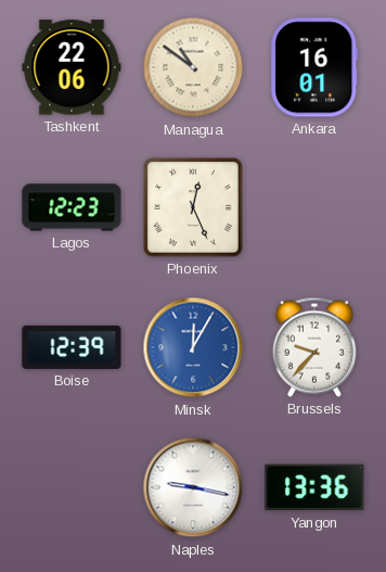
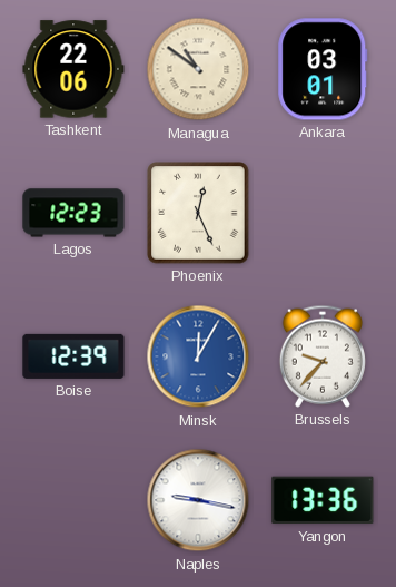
Ankara: 16:01 -> 03:01
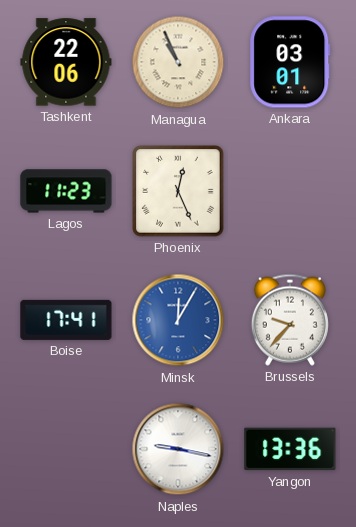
Managua: 10:51 -> 10:56
Lagos: 12:23 -> 11:23
Boise: 12:39 -> 17:41
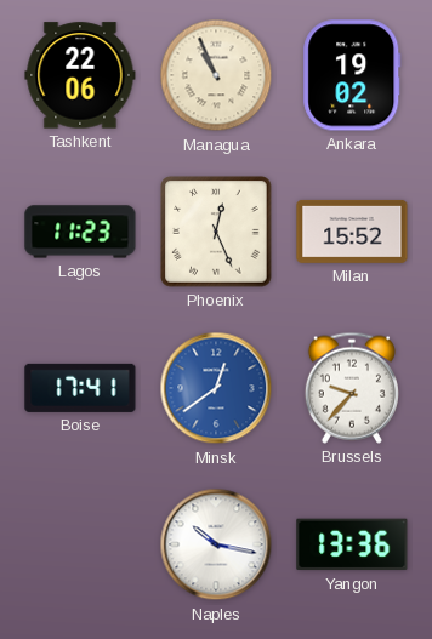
Ankara: 03:01 -> 19:02
Milan: none -> 15:52
Minsk: 12:05 -> 12:39
Naples: 9:17 -> 10:17
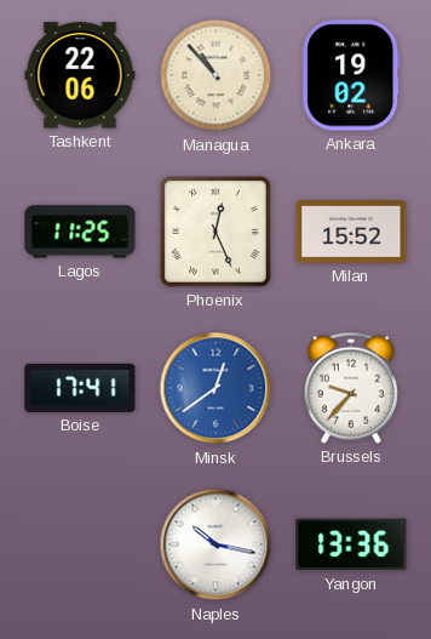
Managua: 10:56 -> 10:53
Lagos: 11:23 -> 11:25
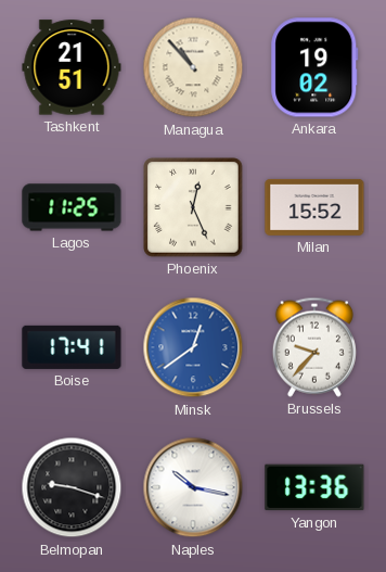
Tashkent: 22:06 -> 21:51
Belmopan: none -> 9:18
